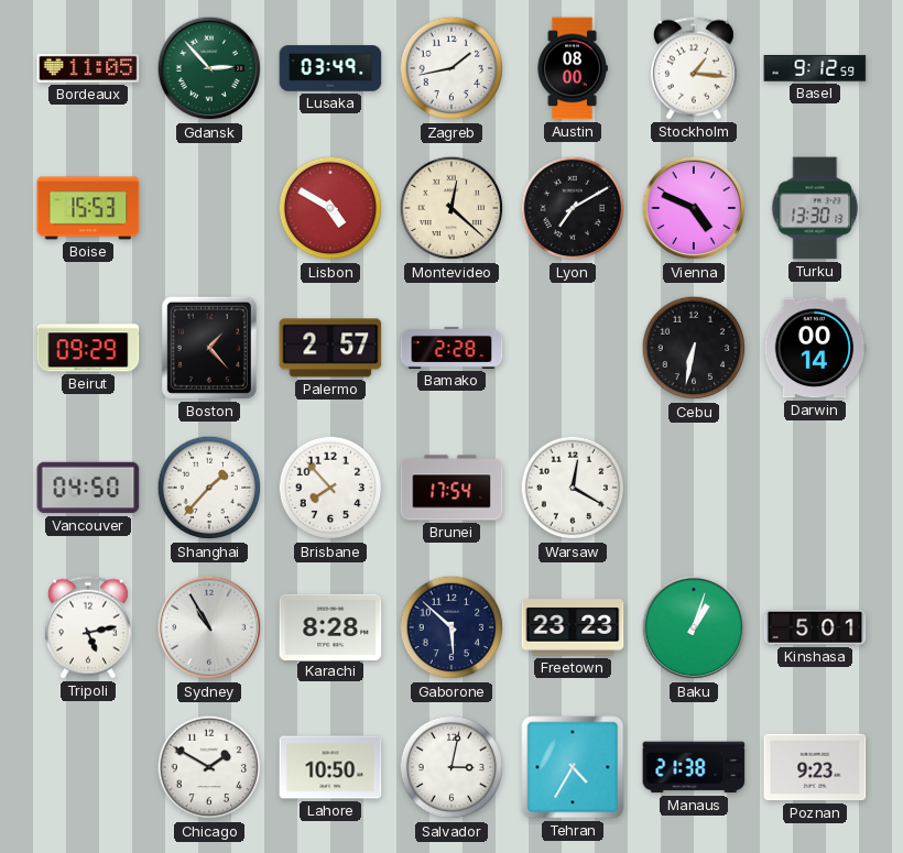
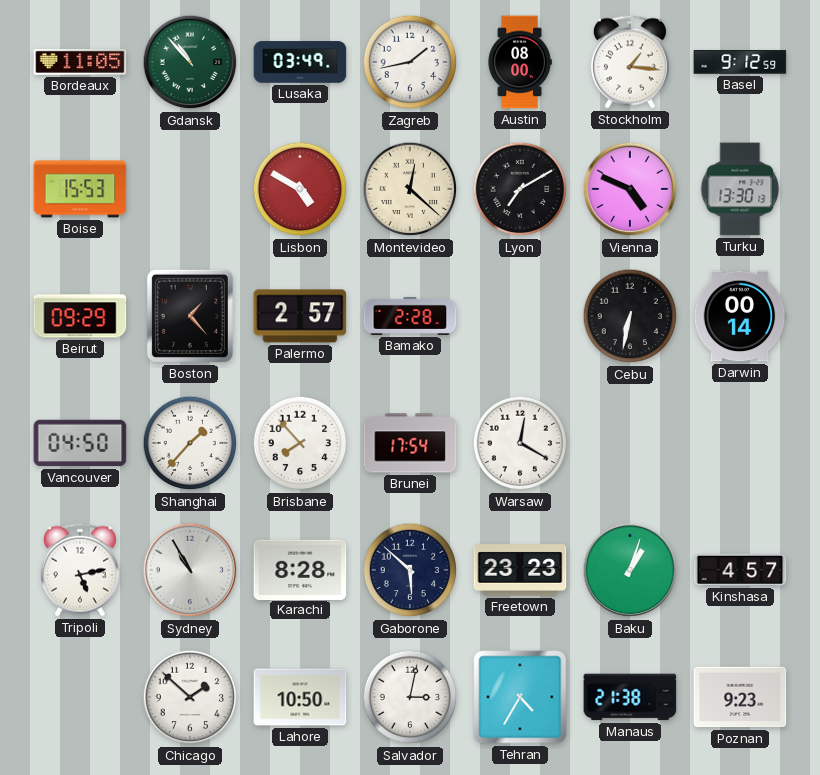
Gdansk: 2:53 -> 10:53
Kinshasa: 5:01 -> 4:57
Chicago: 1:50 -> 1:52
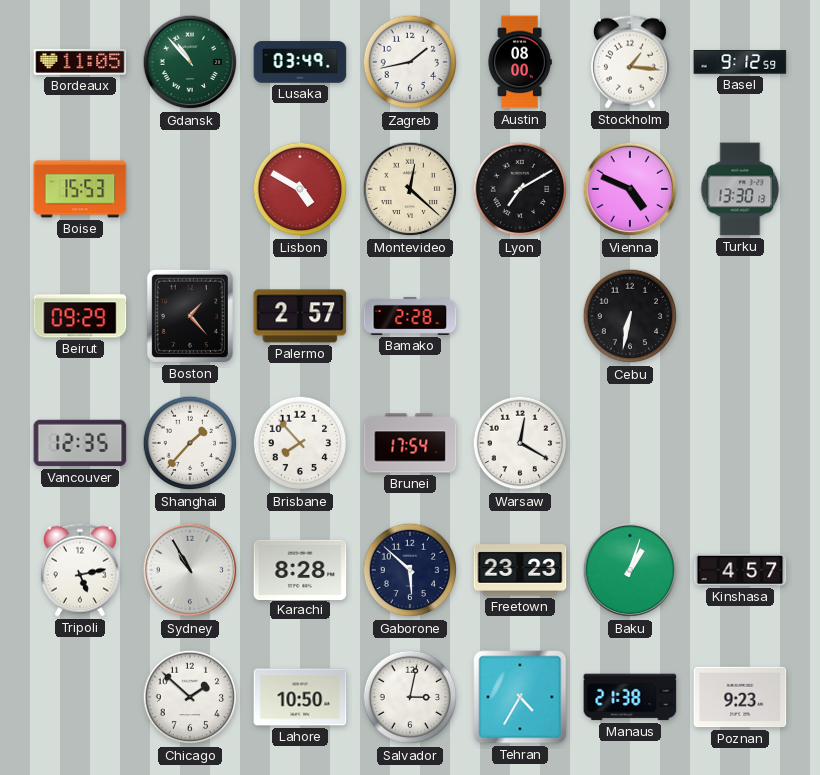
Darwin: 00:14 -> none
Vancouver: 04:50 -> 12:35
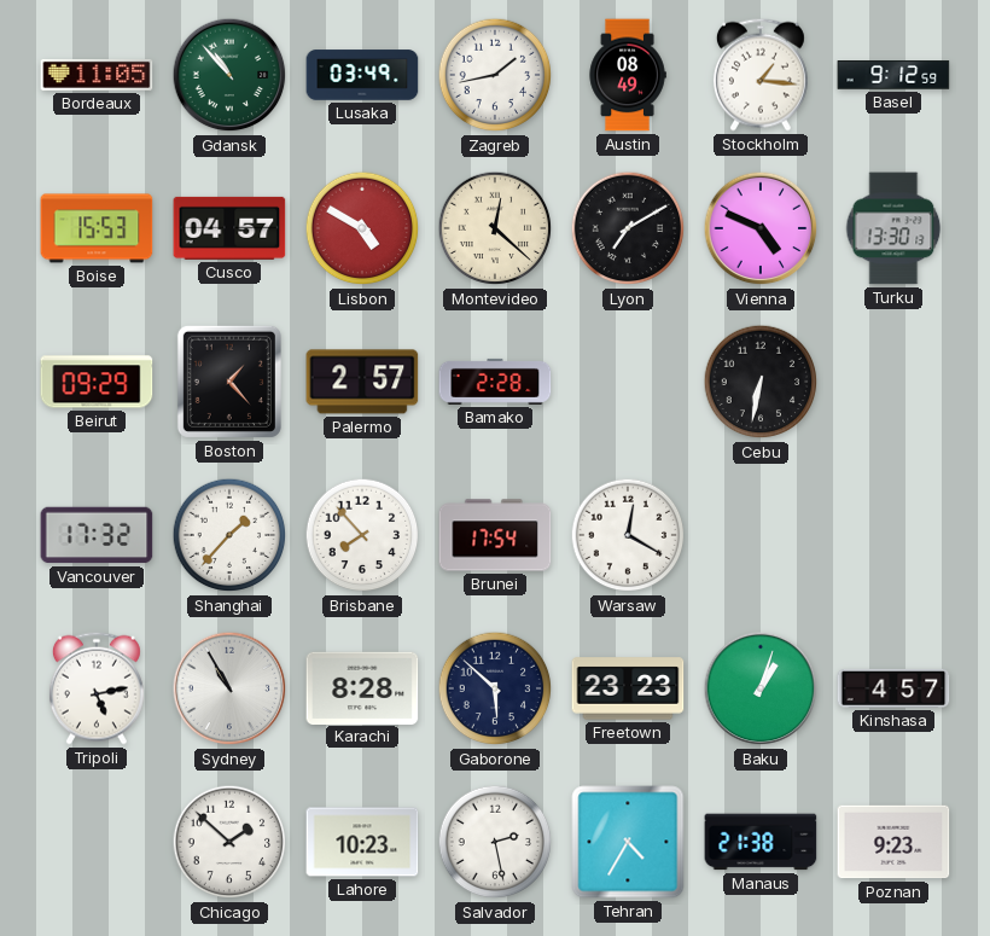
Austin: 08:00 -> 08:49
Cusco: none -> 04:57
Vancouver: 12:35 -> 17:32
Lahore: 10:50 -> 10:23
Salvador: 3:02 -> 2:28
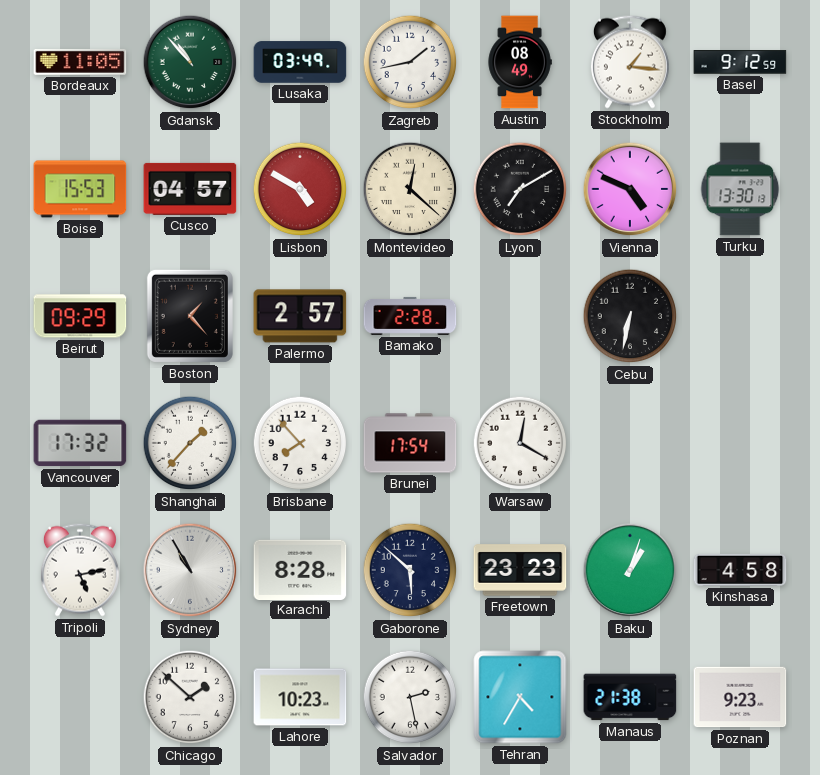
Kinshasa: 4:57 -> 4:58
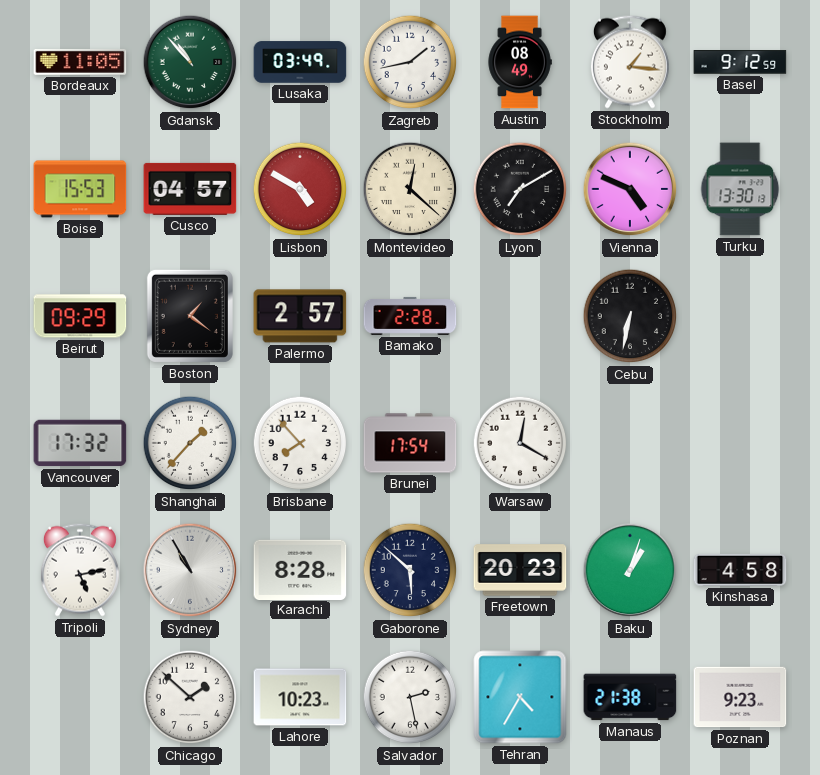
Boston: 1:23 -> 1:21
Freetown: 23:23 -> 20:23
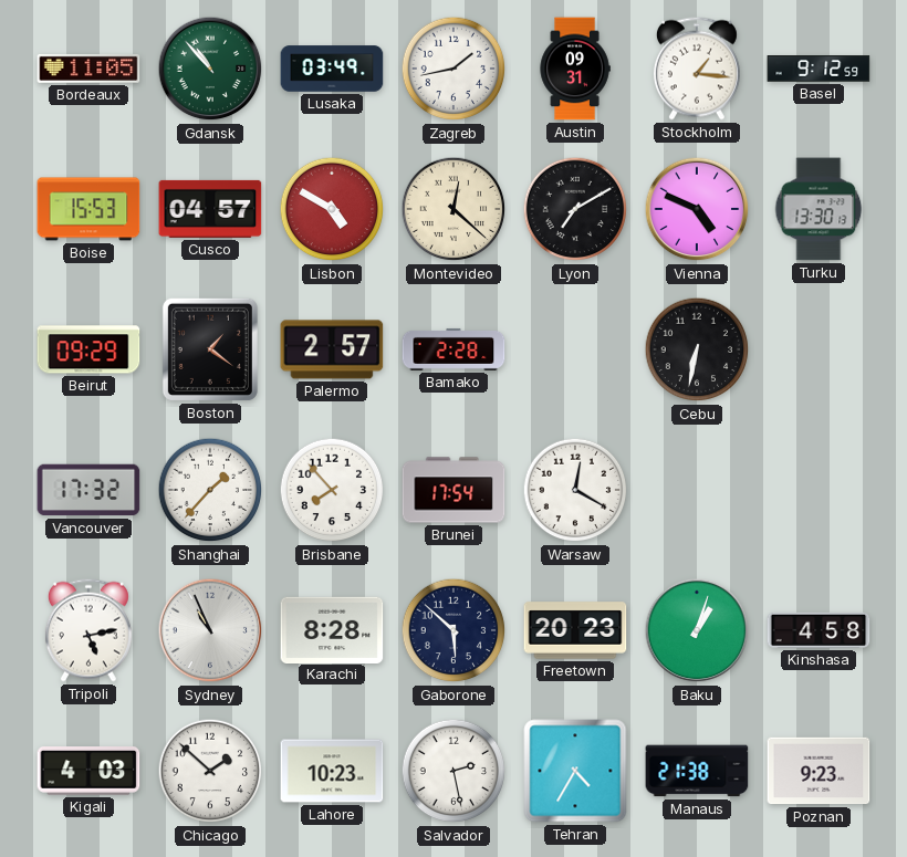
Austin: 08:49 -> 09:31
Sydney: 10:55 -> 10:56
Kigali: none -> 4:03
